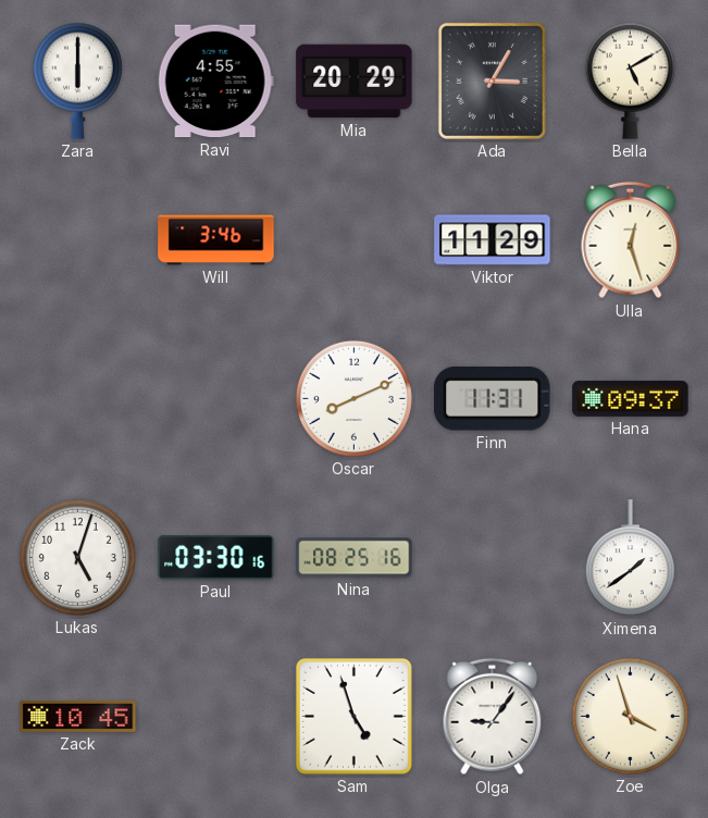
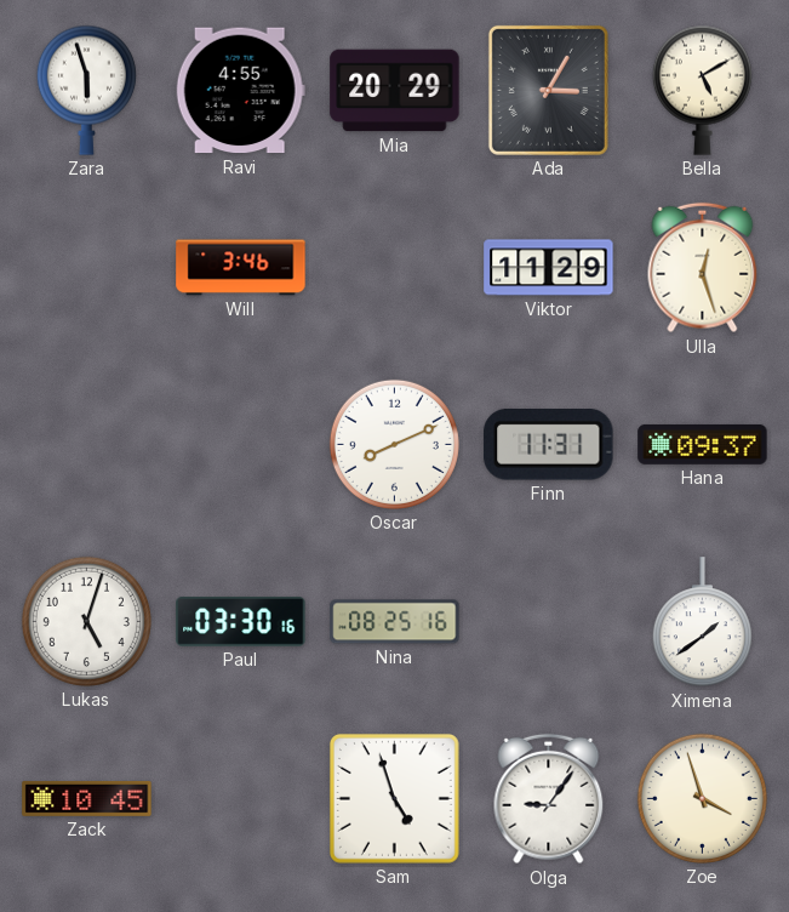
Zara: 6:00 -> 5:57
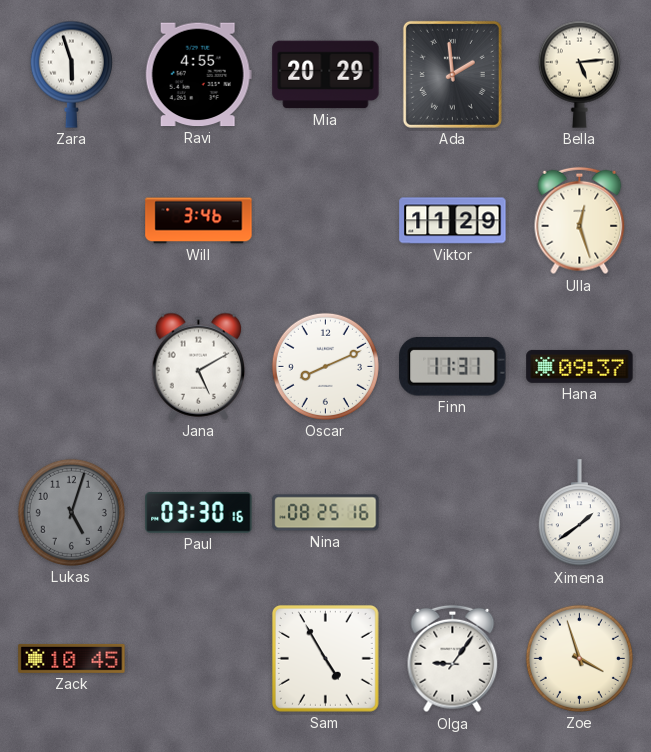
Ada: 3:05 -> 1:59
Bella: 5:10 -> 5:14
Jana: none -> 5:10
Lukas dial: white -> grey
Sam: 4:57 -> 4:55
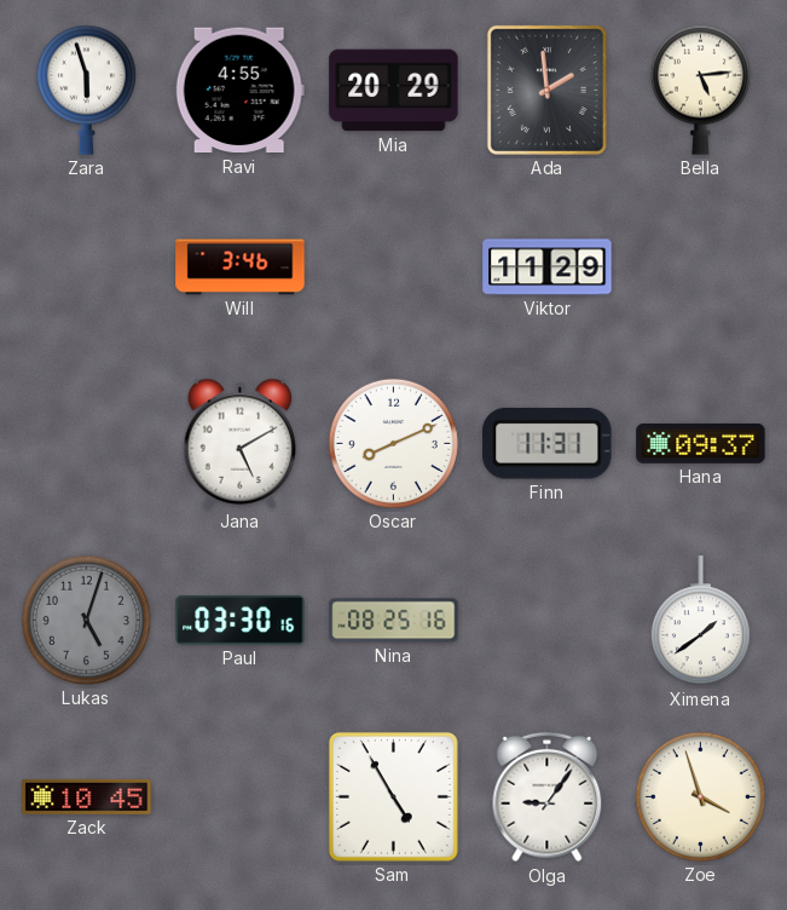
Ulla: 12:27 -> none
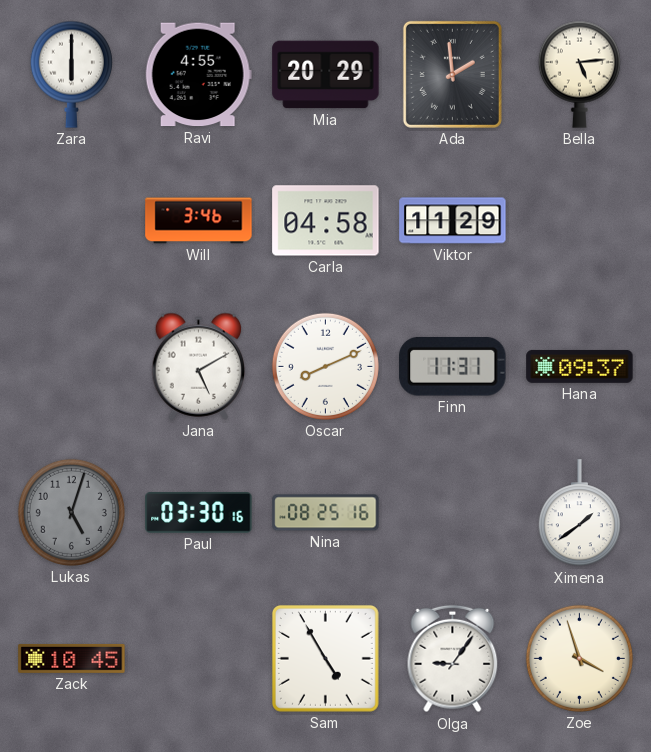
Zara: 5:57 -> 6:00
Carla: none -> 04:58
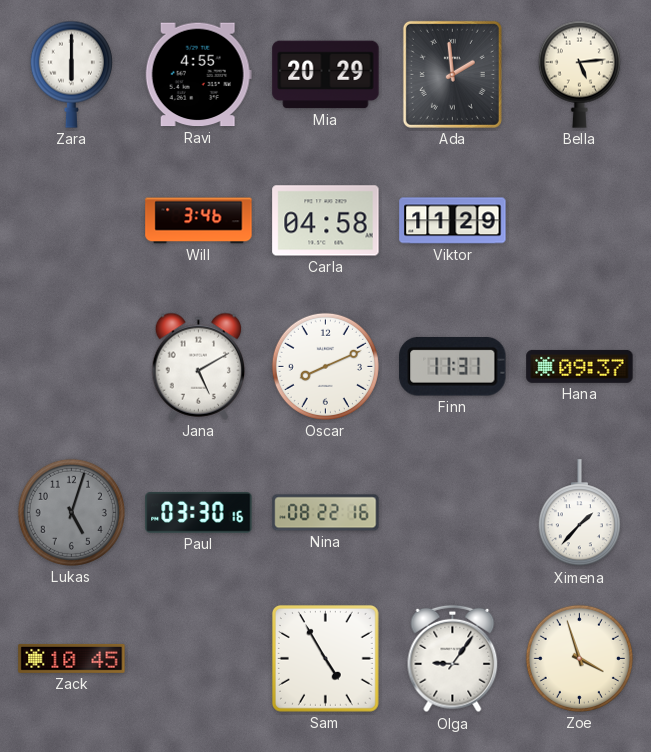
Nina: 08:25 -> 08:22
Ximena: 1:39 -> 1:37
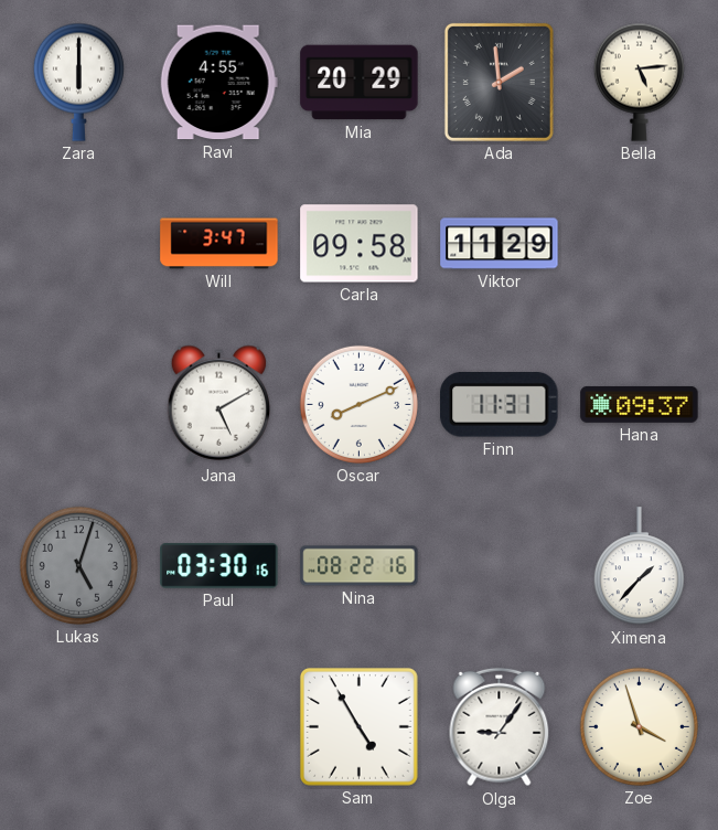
Will: 3:46 -> 3:47
Carla: 04:58 -> 09:58
Zack: 10:45 -> none
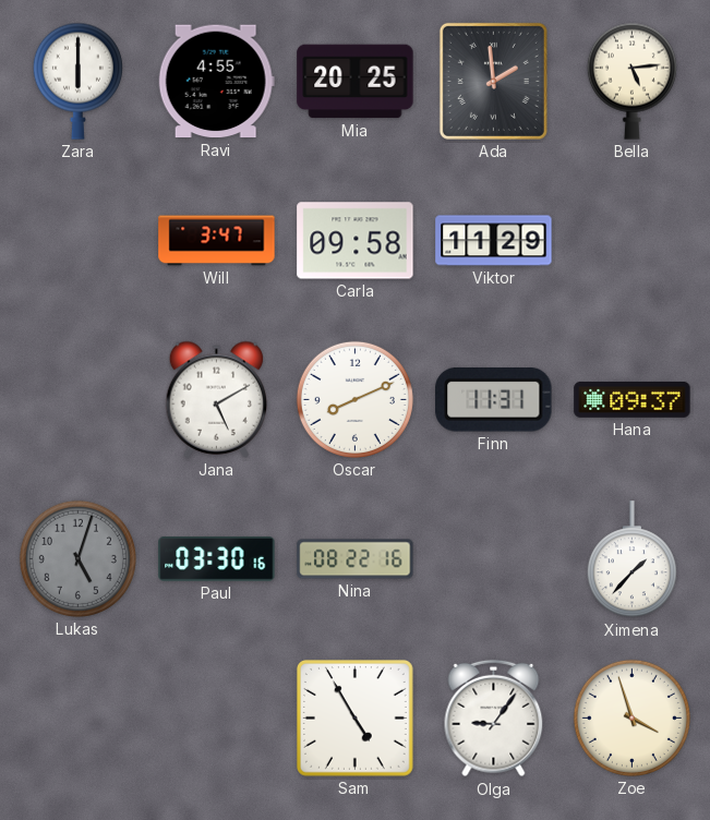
Mia: 20:29 -> 20:25
